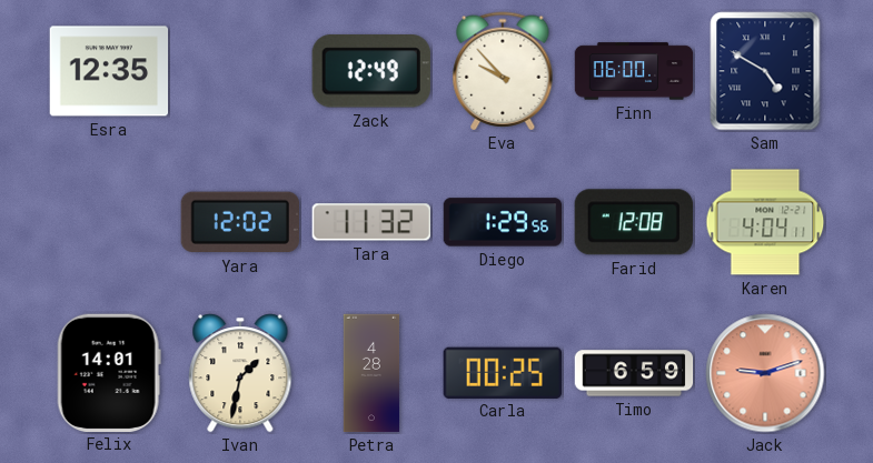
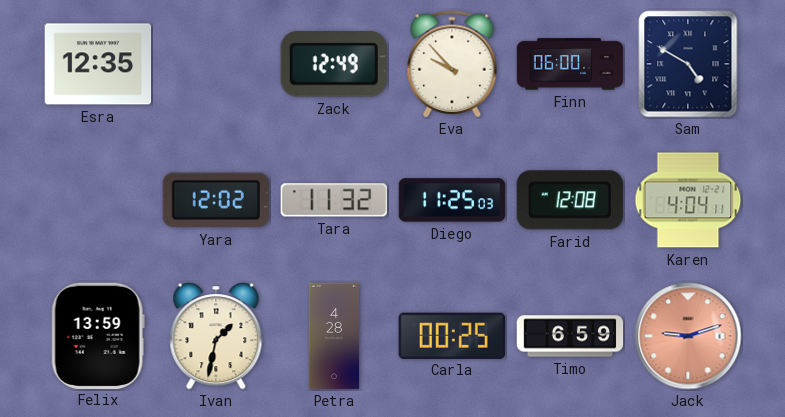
Diego: 1:29 -> 11:25
Felix: 14:01 -> 13:59
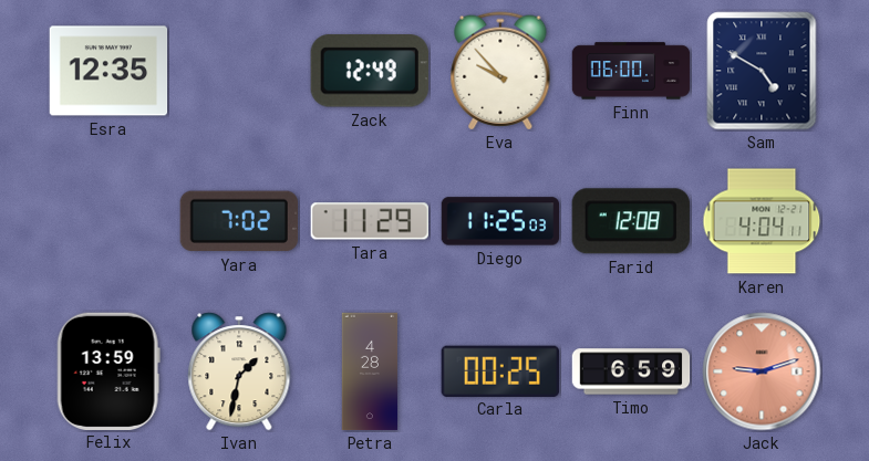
Yara: 12:02 -> 7:02
Tara: 11:32 -> 11:29
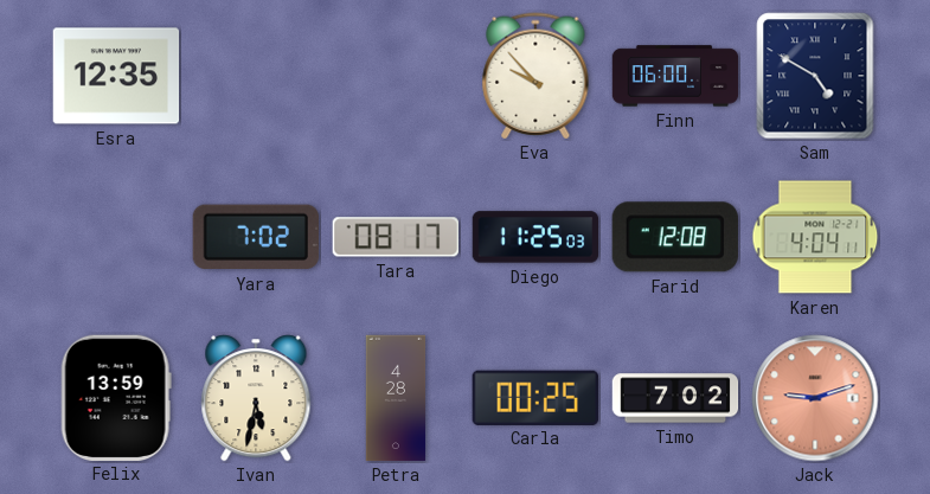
Zack: 12:49 -> none
Tara: 11:29 -> 08:17
Ivan: 1:32 -> 5:32
Timo: 6:59 -> 7:02
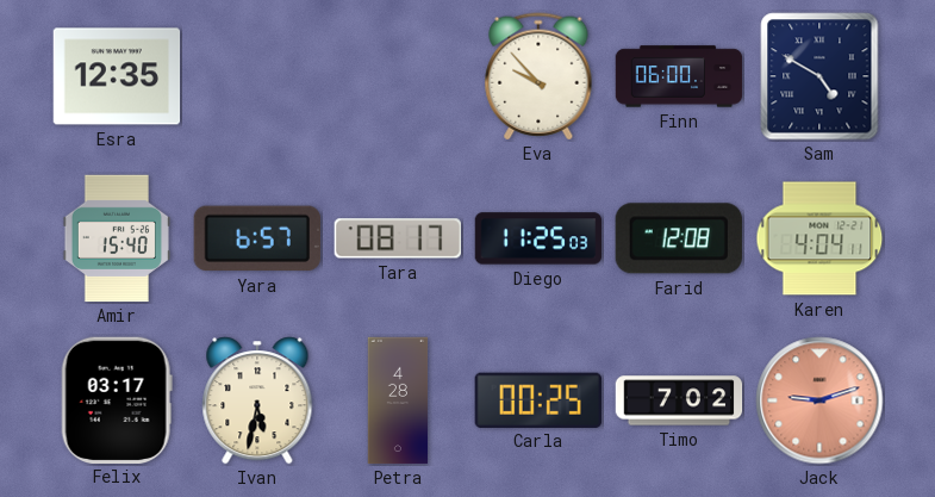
Amir: none -> 15:40
Yara: 7:02 -> 6:57
Felix: 13:59 -> 03:17
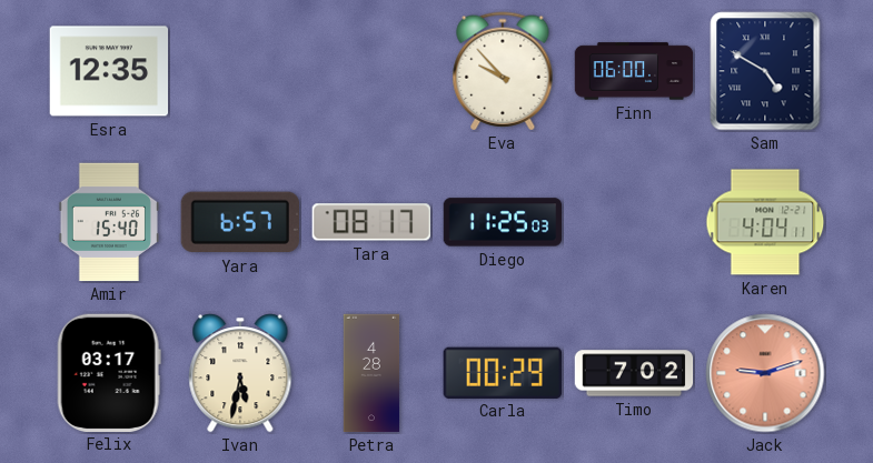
Farid: 12:08 -> none
Carla: 00:25 -> 00:29
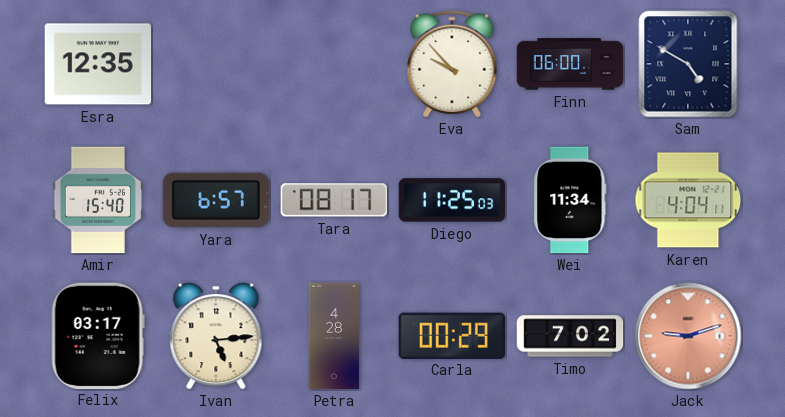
Wei: none -> 11:34
Ivan: 5:32 -> 5:14
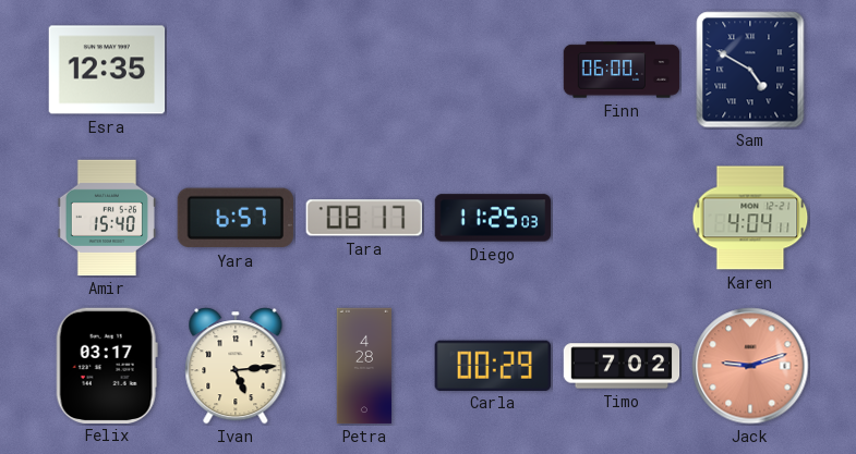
Eva: 9:53 -> none
Wei: 11:34 -> none
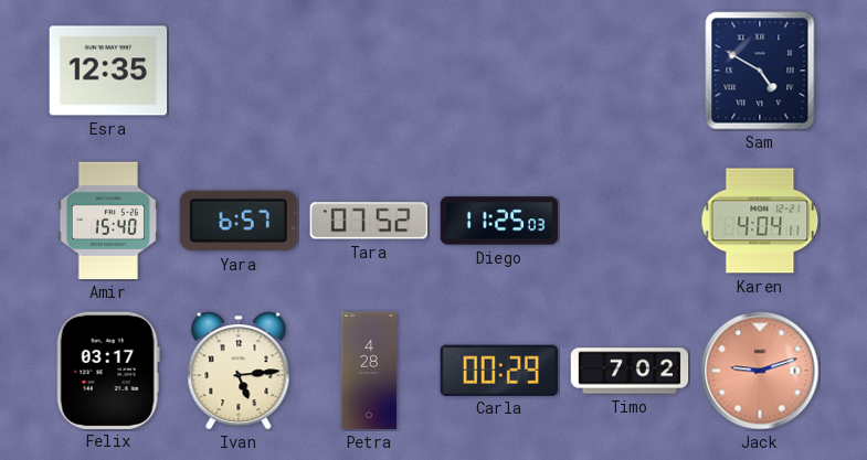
Finn: 06:00 -> none
Tara: 08:17 -> 07:52
